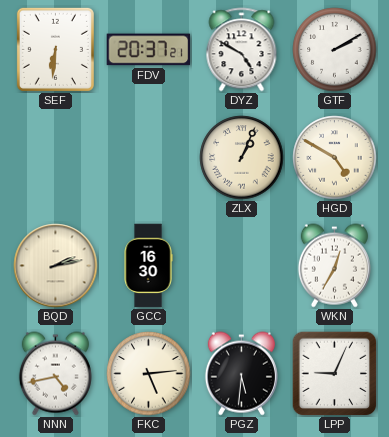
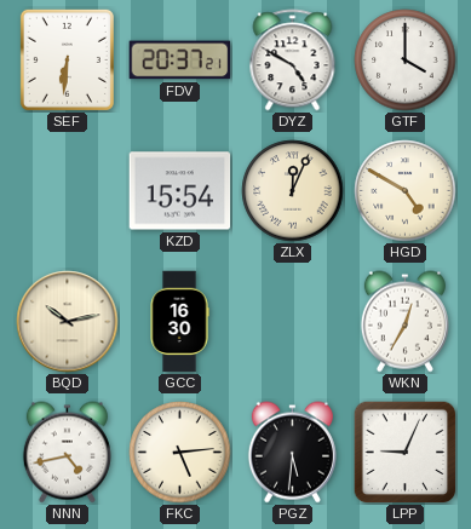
GTF: 2:10 -> 4:00
KZD: none -> 15:54
ZLX: 1:04 -> 12:04
BQD: 2:13 -> 10:13
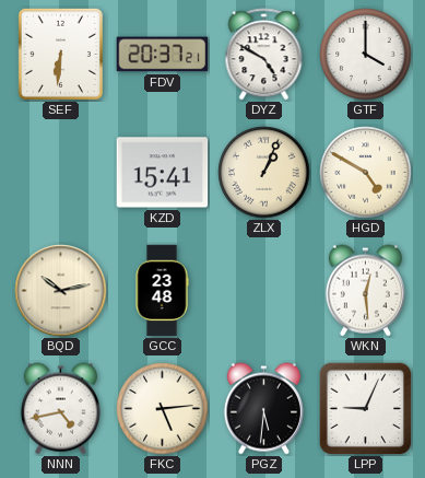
KZD: 15:54 -> 15:41
ZLX: 12:04 -> 1:04
GCC: 16:30 -> 23:48
WKN: 12:35 -> 12:29
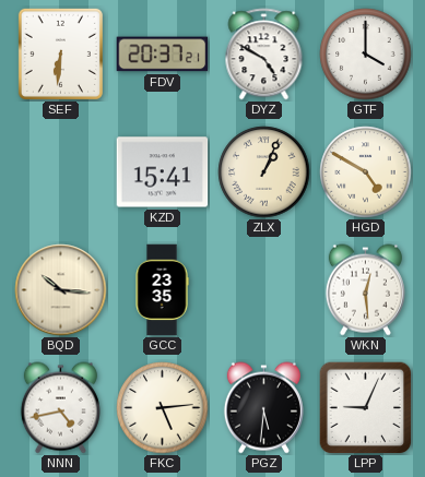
BQD: 10:13 -> 10:16
GCC: 23:48 -> 23:35
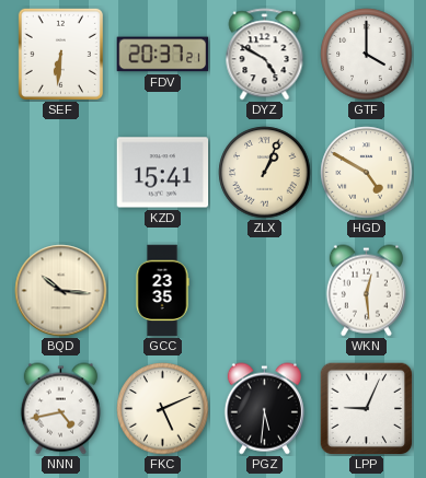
FKC: 5:14 -> 5:11
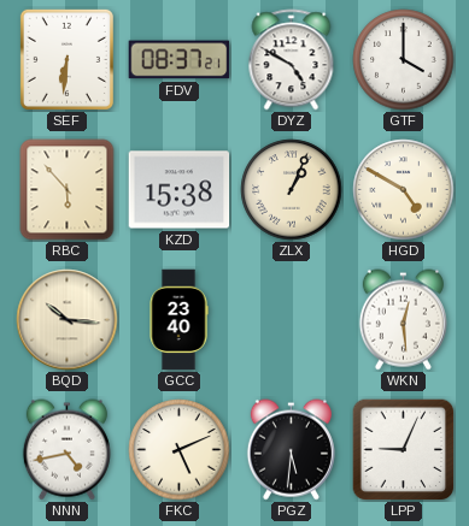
FDV: 20:37 -> 08:37
RBC: none -> 5:53
KZD: 15:41 -> 15:38
GCC: 23:35 -> 23:40
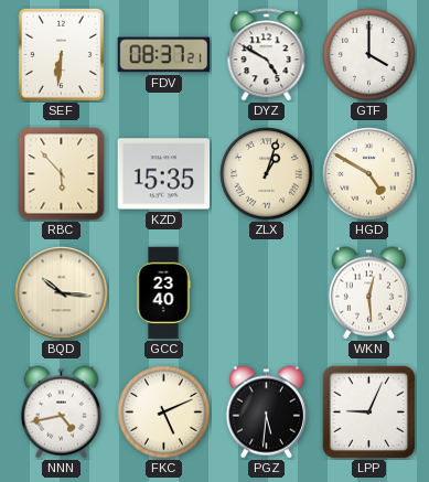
KZD: 15:38 -> 15:35
ZLX: 1:04 -> 1:03
